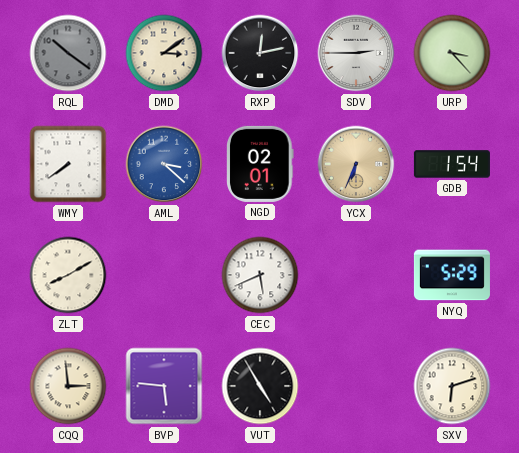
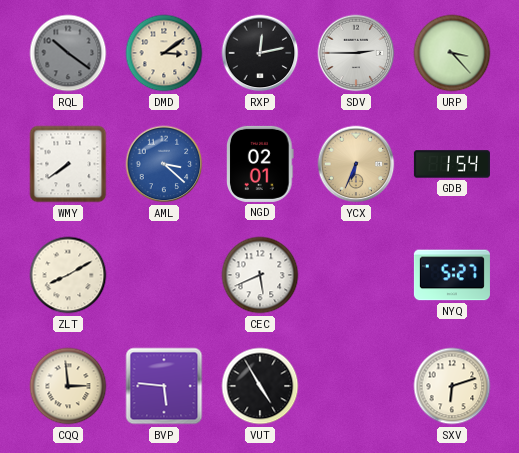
NYQ: 5:29 -> 5:27
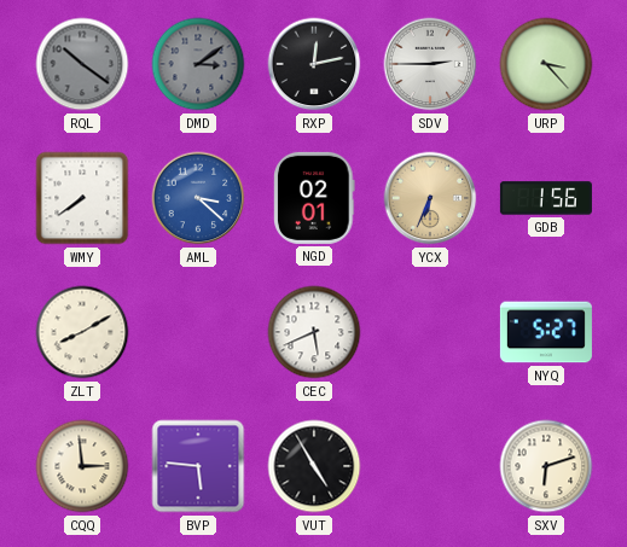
DMD dial: cream -> grey
GDB: 1:54 -> 1:56
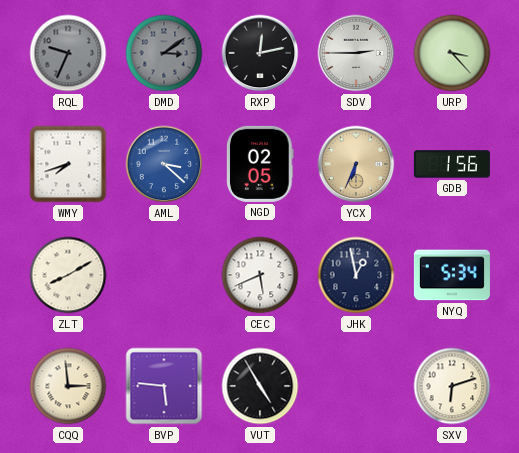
RQL: 10:21 -> 9:34
WMY: 7:39 -> 7:42
NGD: 02:01 -> 02:05
JHK: none -> 12:58
NYQ: 5:27 -> 5:34
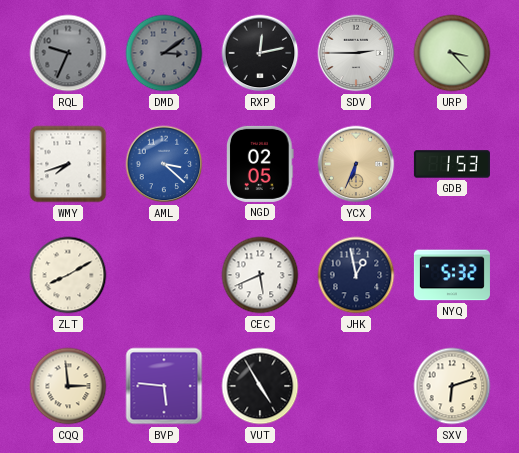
GDB: 1:56 -> 1:53
NYQ: 5:34 -> 5:32
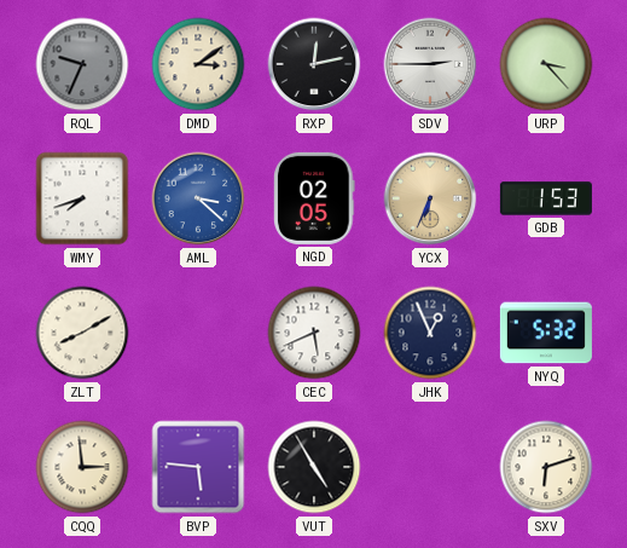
DMD dial: grey -> cream
JHK: 12:58 -> 12:56
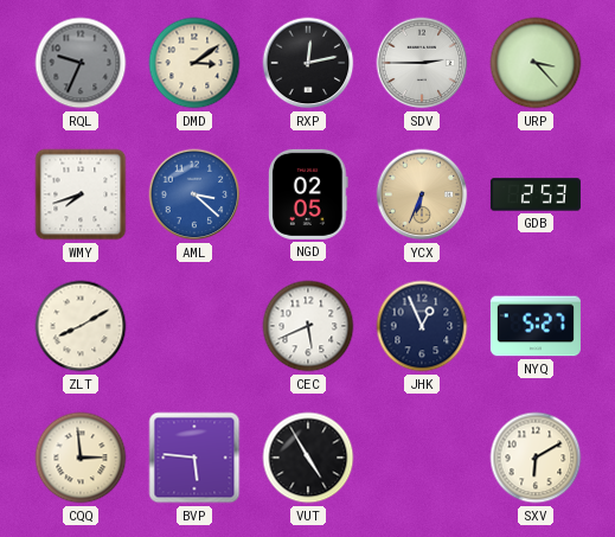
GDB: 1:53 -> 2:53
NYQ: 5:32 -> 5:27
SXV: 6:12 -> 6:10
